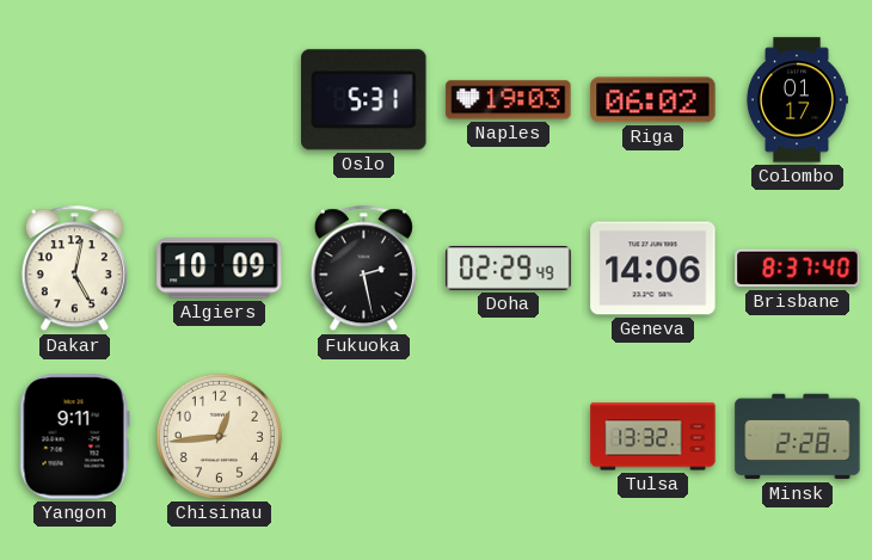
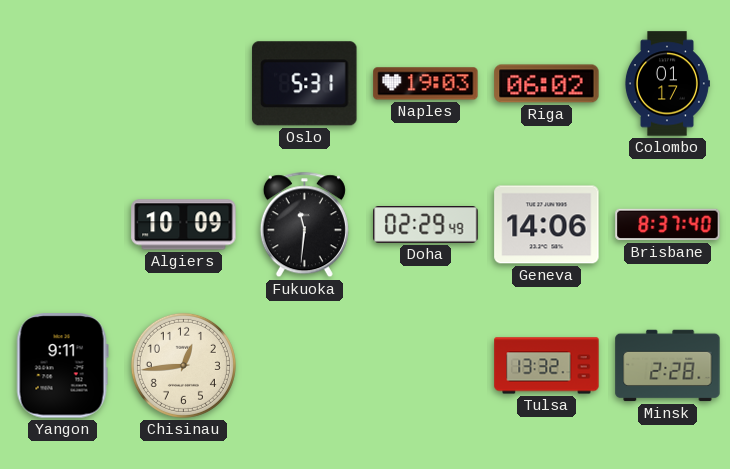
Dakar: 5:02 -> none
Fukuoka: 2:28 -> 11:31
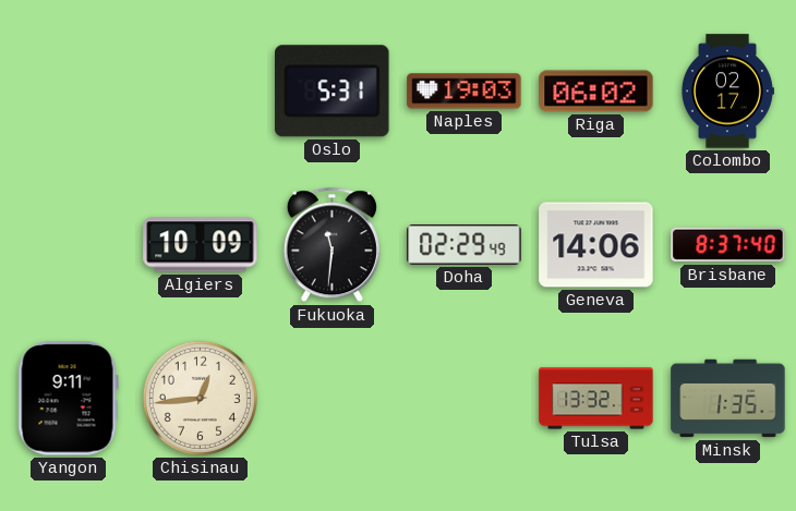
Colombo: 01:17 -> 02:17
Minsk: 2:28 -> 1:35
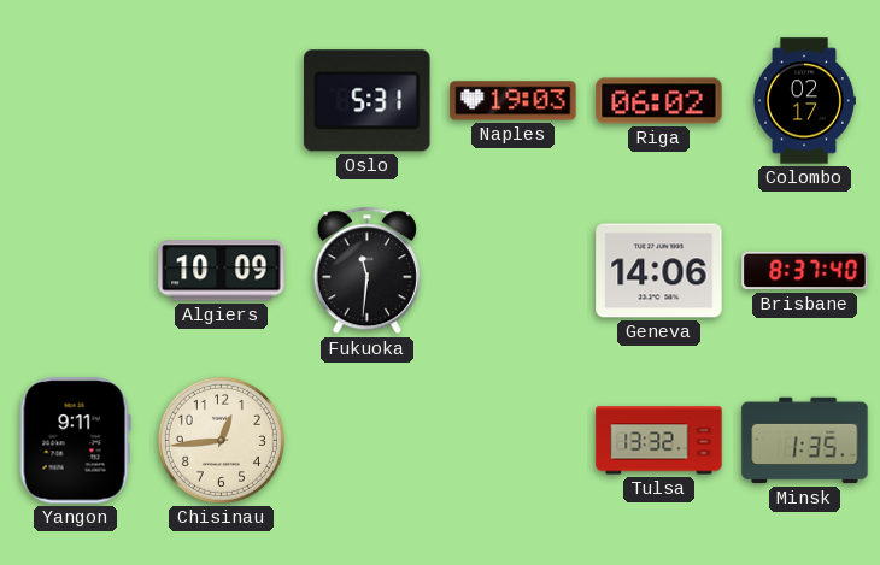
Doha: 02:29 -> none
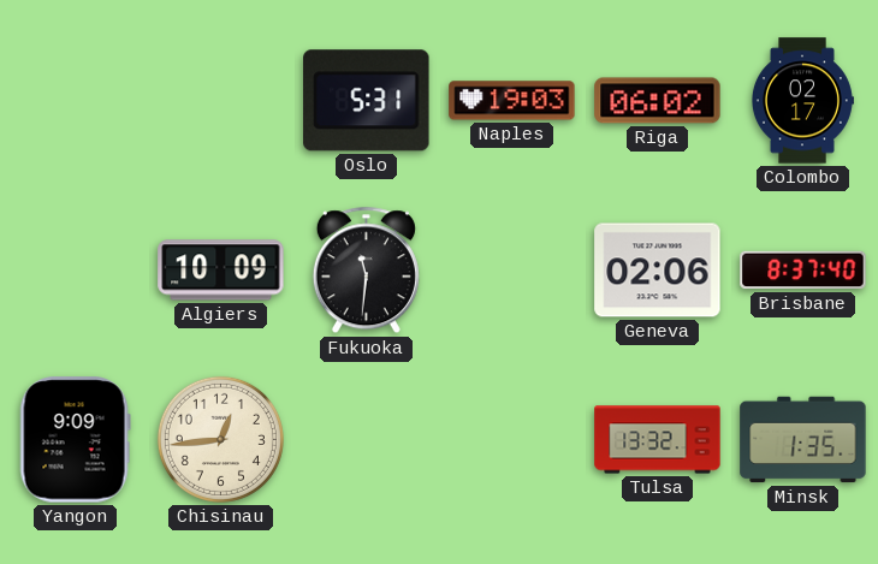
Geneva: 14:06 -> 02:06
Yangon: 9:11 -> 9:09
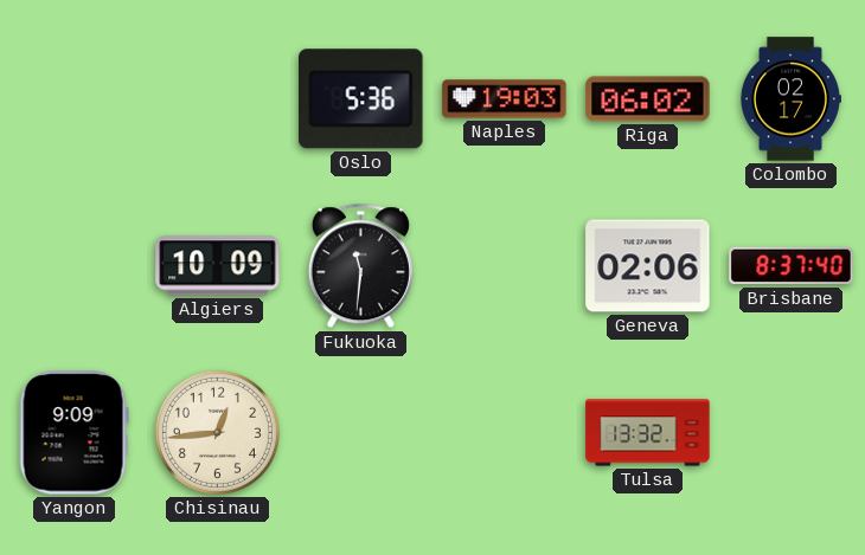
Oslo: 5:31 -> 5:36
Minsk: 1:35 -> none
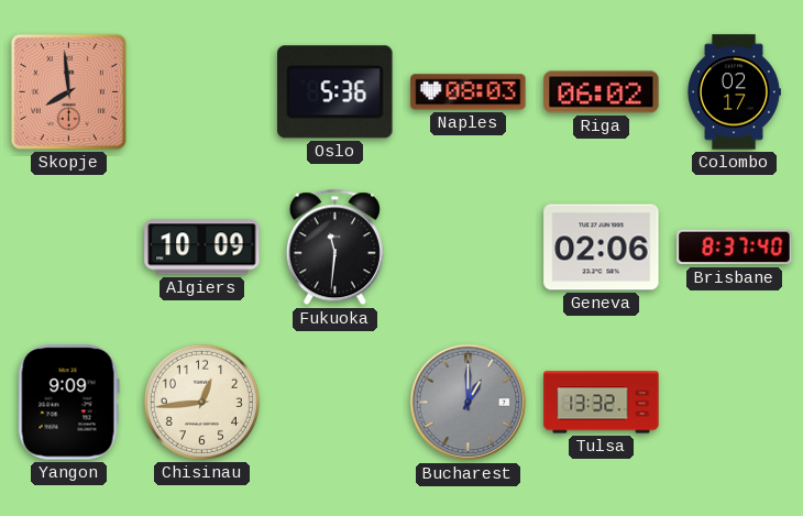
Skopje: none -> 7:59
Naples: 19:03 -> 08:03
Bucharest: none -> 1:00
